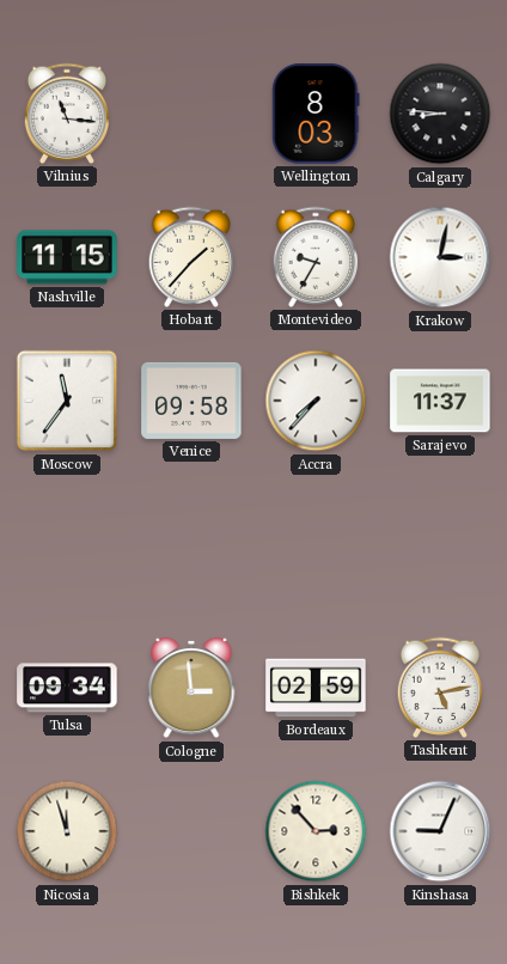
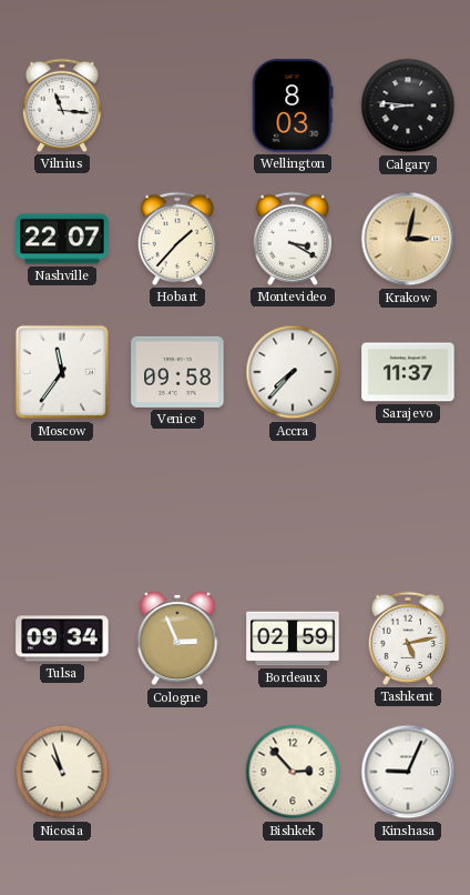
Nashville: 11:15 -> 22:07
Montevideo: 9:35 -> 3:20
Krakow dial: white -> champagne
Cologne: 2:59 -> 2:56
Nicosia: 11:57 -> 10:57
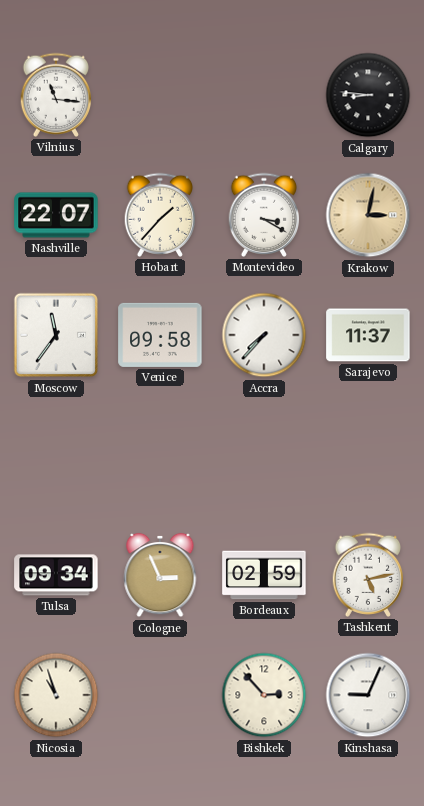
Wellington: 8:03 -> none
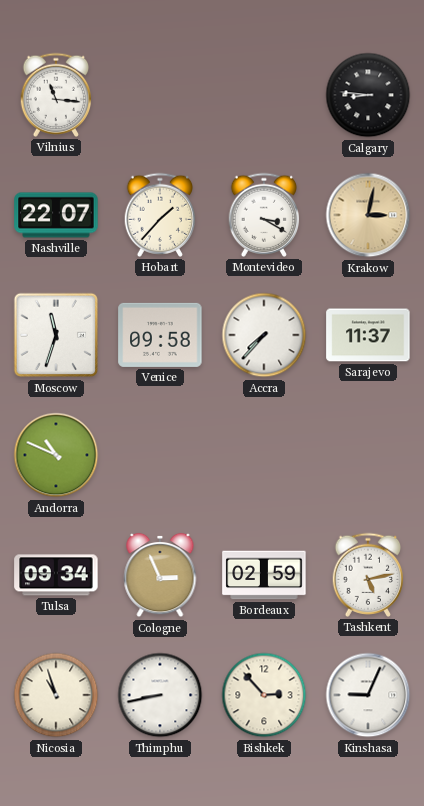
Moscow: 11:36 -> 11:33
Andorra: none -> 10:49
Thimphu: none -> 8:43
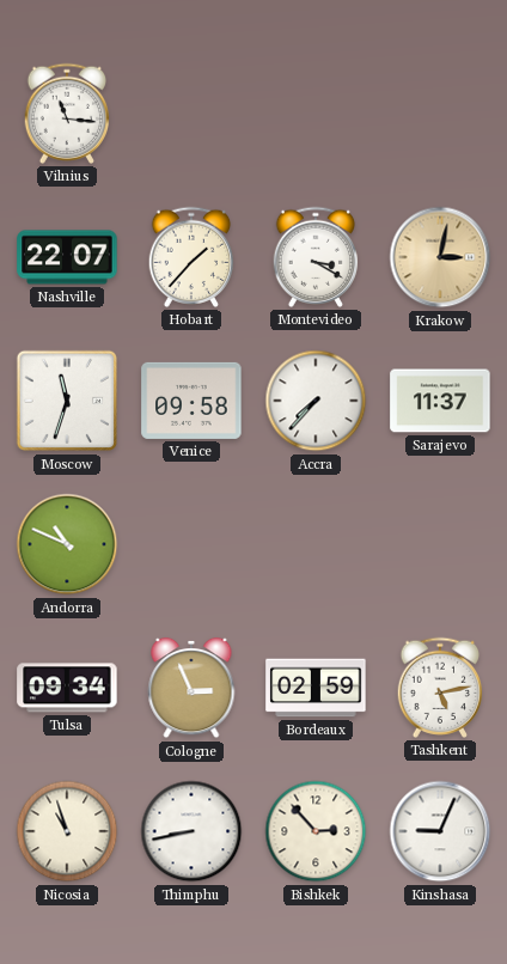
Calgary: 8:46 -> none
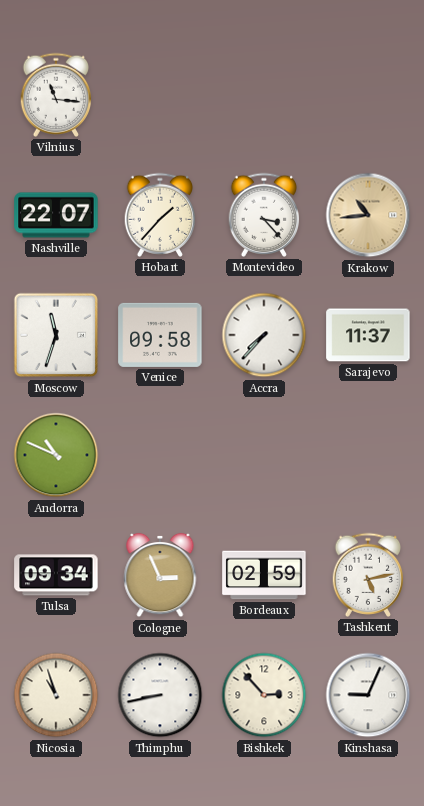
Montevideo: 3:20 -> 3:23
Krakow: 3:02 -> 10:44
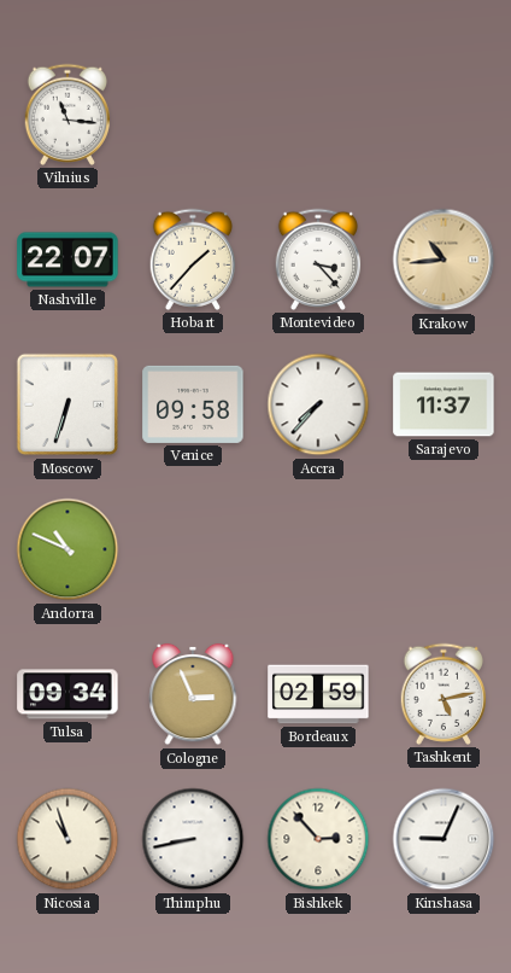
Moscow: 11:33 -> 6:33
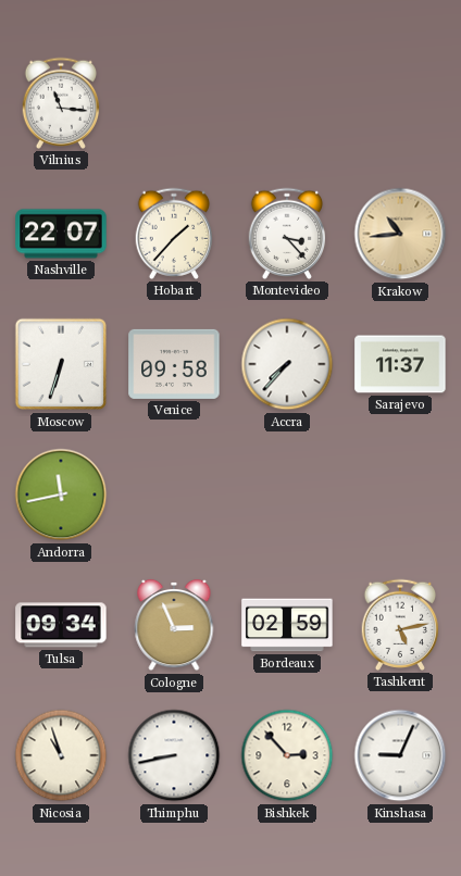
Andorra: 10:49 -> 11:43
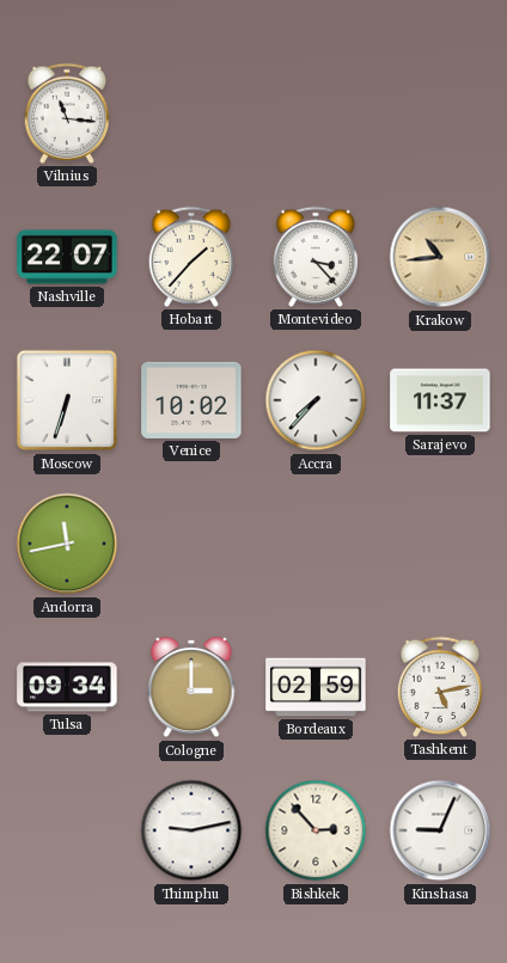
Venice: 09:58 -> 10:02
Cologne: 2:56 -> 3:00
Nicosia: 10:57 -> none
Thimphu: 8:43 -> 9:13
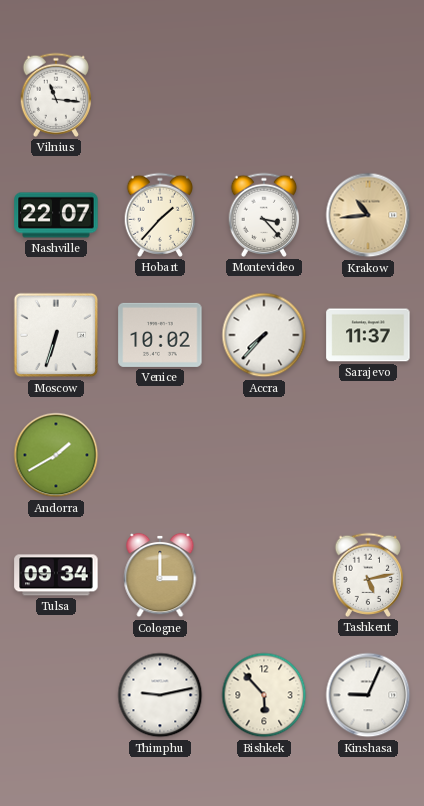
Andorra: 11:43 -> 1:40
Bordeaux: 02:59 -> none
Bishkek: 2:53 -> 5:53
